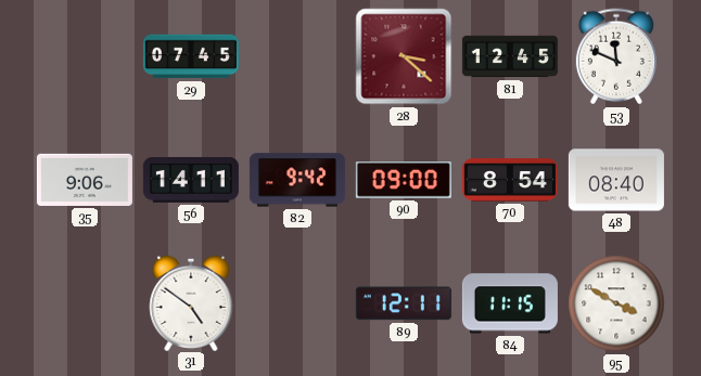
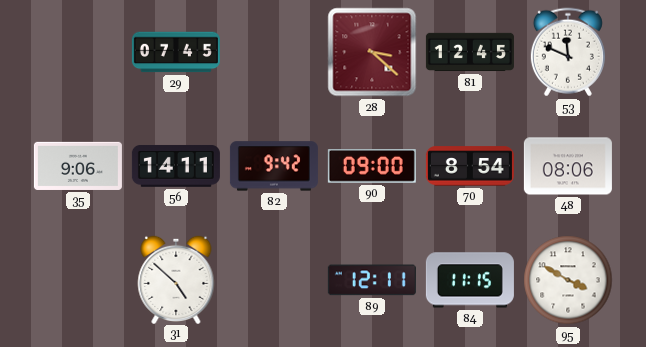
48: 08:40 -> 08:06
31: 4:51 -> 4:52
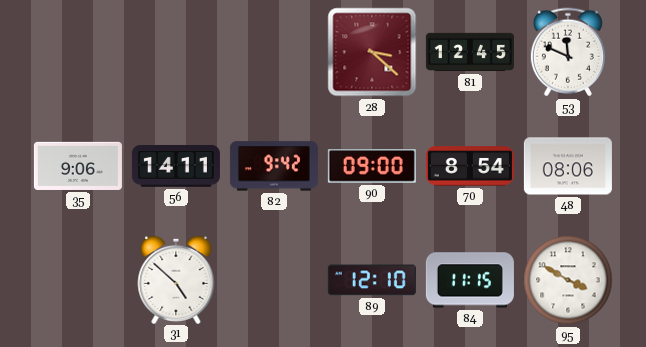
29: 07:45 -> none
89: 12:11 -> 12:10
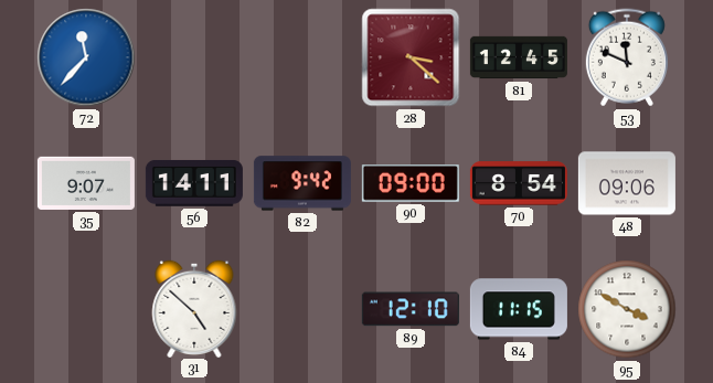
72: none -> 11:37
35: 9:06 -> 9:07
48: 08:06 -> 09:06
